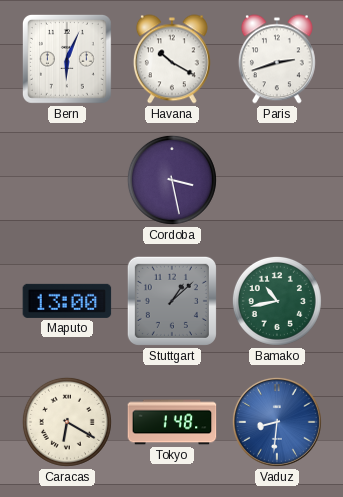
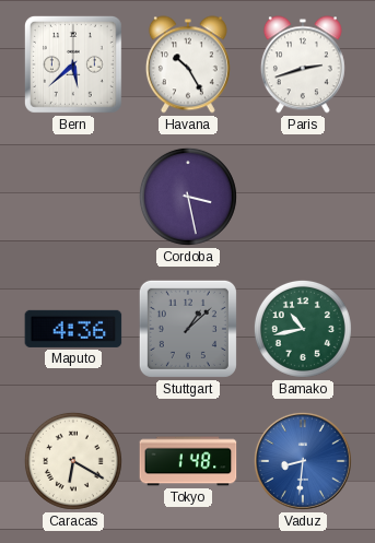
Bern: 6:04 -> 5:38
Havana: 10:20 -> 10:25
Maputo: 13:00 -> 4:36
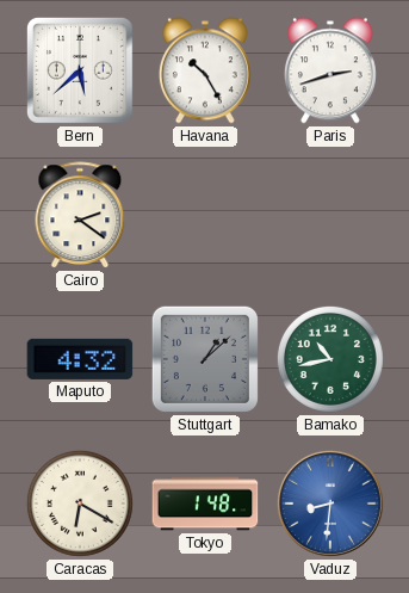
Cairo: none -> 2:21
Cordoba: 3:28 -> none
Maputo: 4:36 -> 4:32
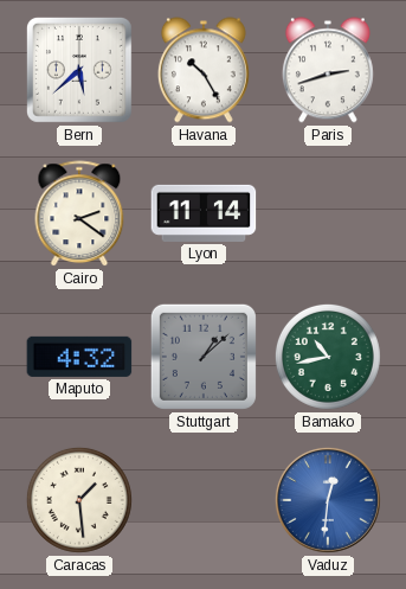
Lyon: none -> 11:14
Caracas: 6:20 -> 1:29
Tokyo: 1:48 -> none
Vaduz: 8:31 -> 12:31
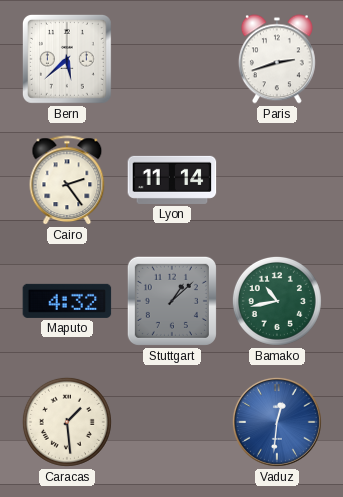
Havana: 10:25 -> none
Cairo: 2:21 -> 2:24
